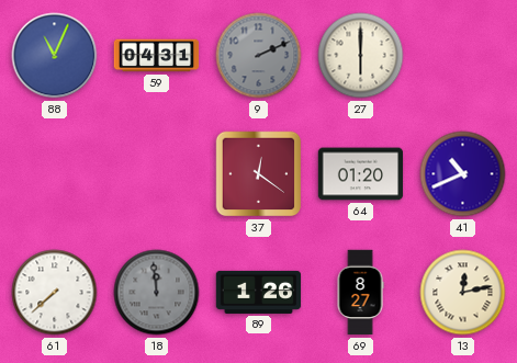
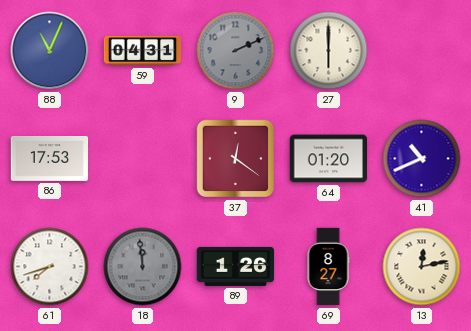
86: none -> 17:53
61: 7:38 -> 7:42
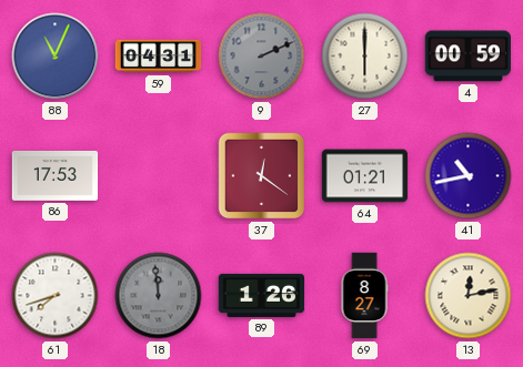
4: none -> 00:59
64: 01:20 -> 01:21
41: 10:41 -> 10:43
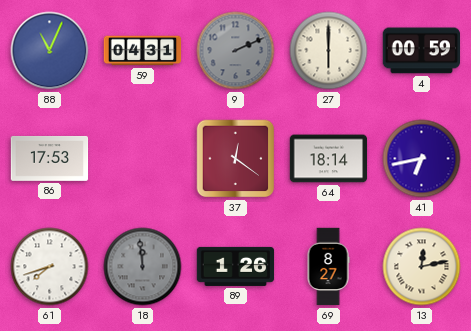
64: 01:21 -> 18:14
41: 10:43 -> 6:43
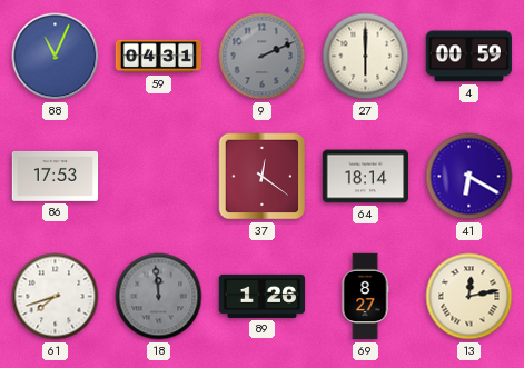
41: 6:43 -> 6:20
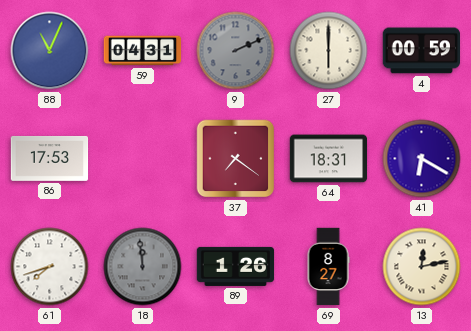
37: 12:21 -> 7:21
64: 18:14 -> 18:31
